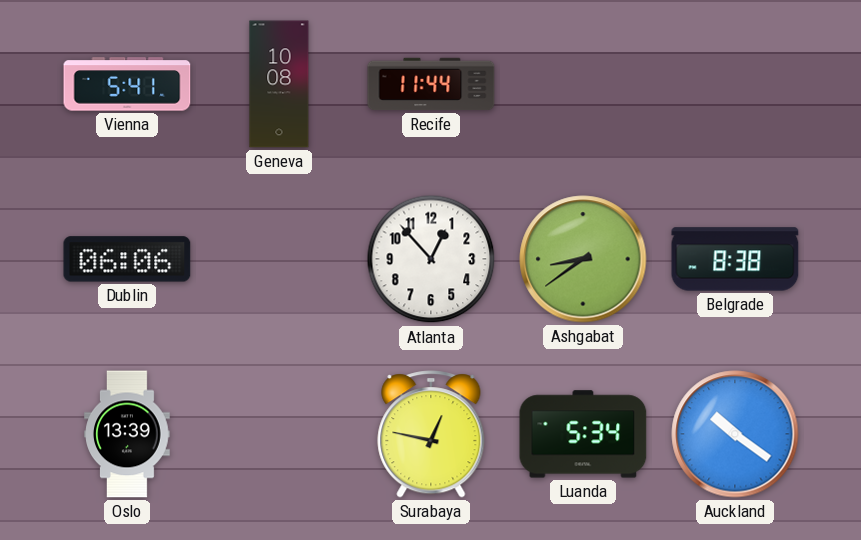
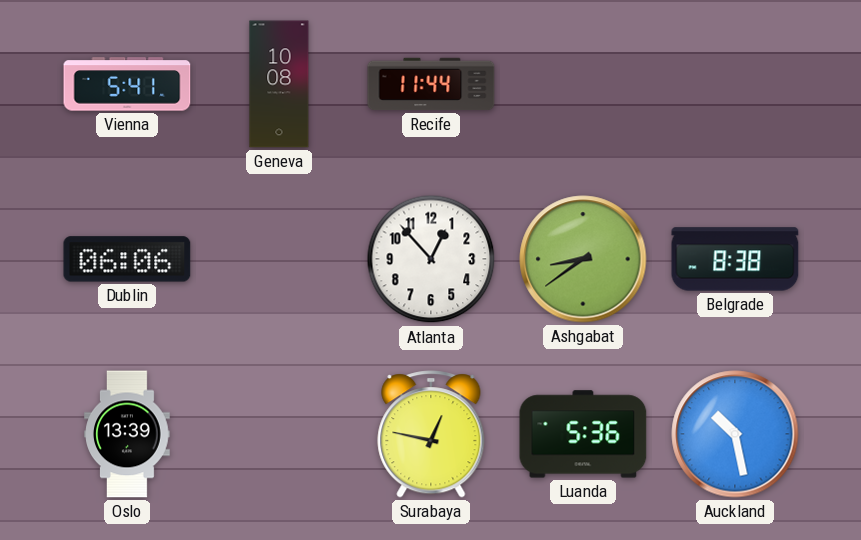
Luanda: 5:34 -> 5:36
Auckland: 10:21 -> 10:28
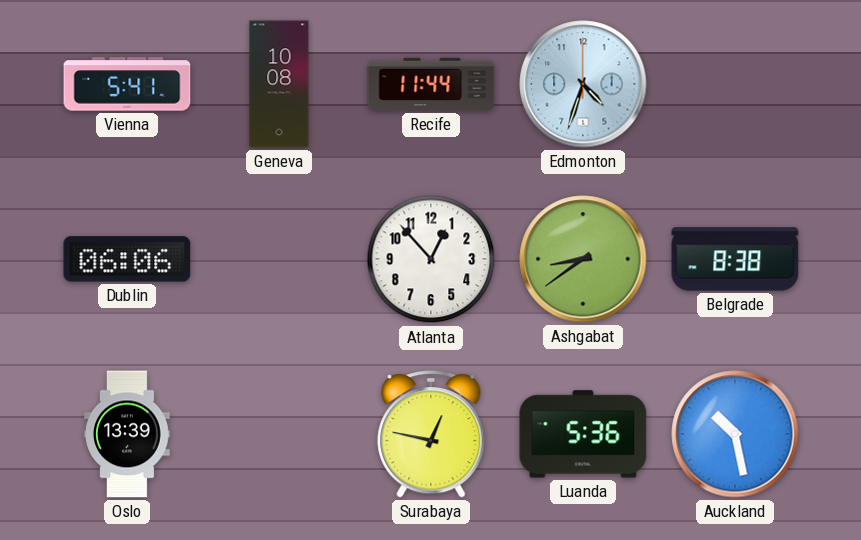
Edmonton: none -> 4:33
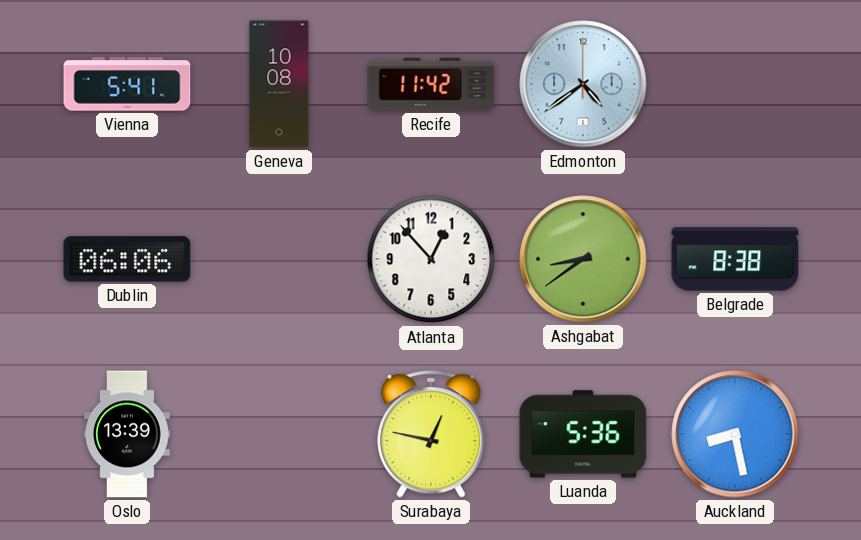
Recife: 11:44 -> 11:42
Edmonton: 4:33 -> 4:39
Auckland: 10:28 -> 8:28
